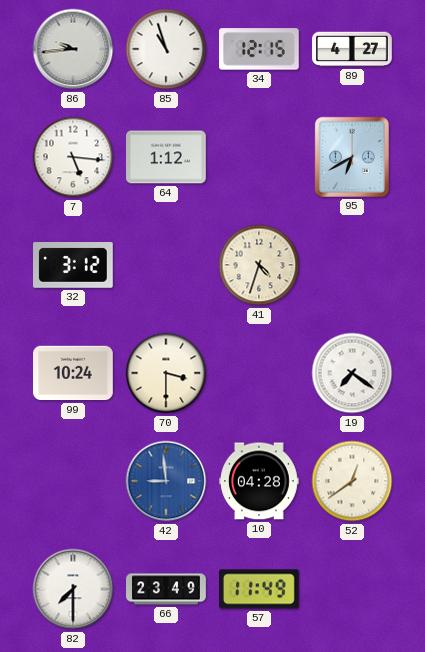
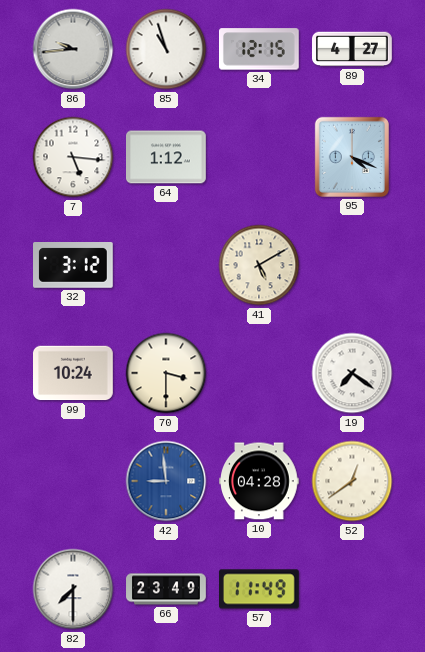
95: 6:40 -> 4:19
41: 4:33 -> 5:10
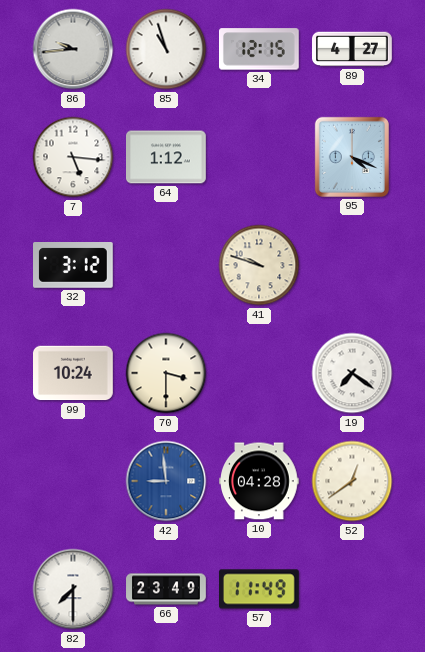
41: 5:10 -> 9:48
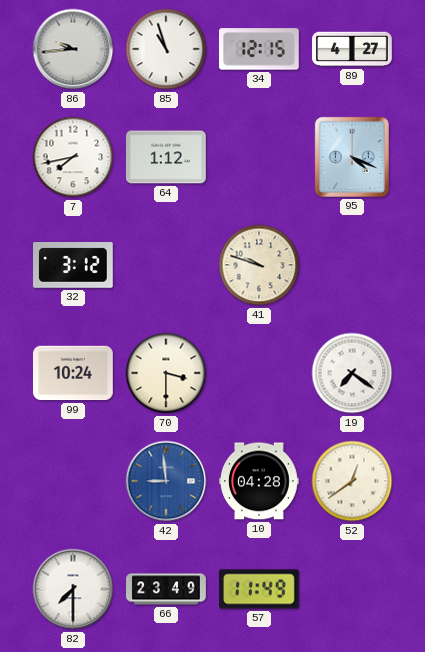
7: 5:16 -> 7:43
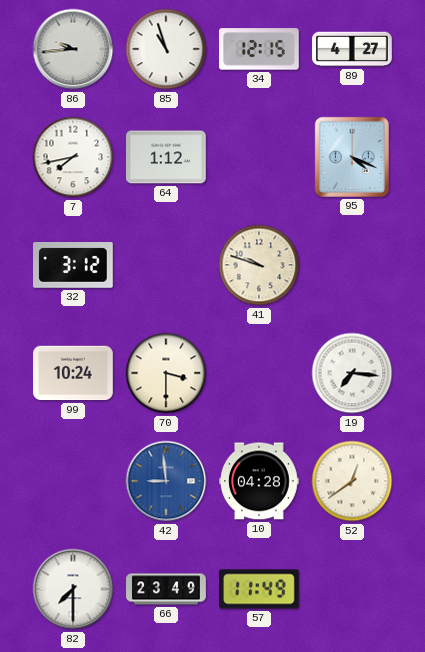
19: 7:21 -> 7:16
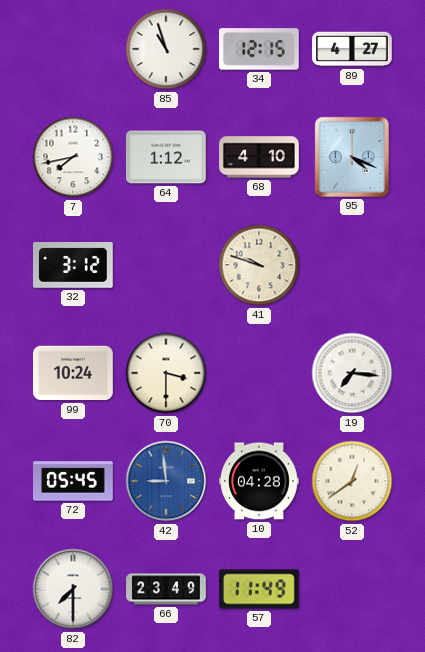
86: 9:44 -> none
68: none -> 4:10
72: none -> 05:45
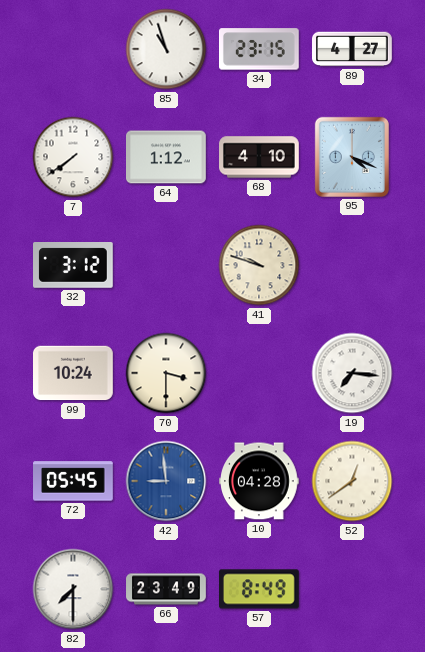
34: 12:15 -> 23:15
7: 7:43 -> 7:39
57: 11:49 -> 8:49
